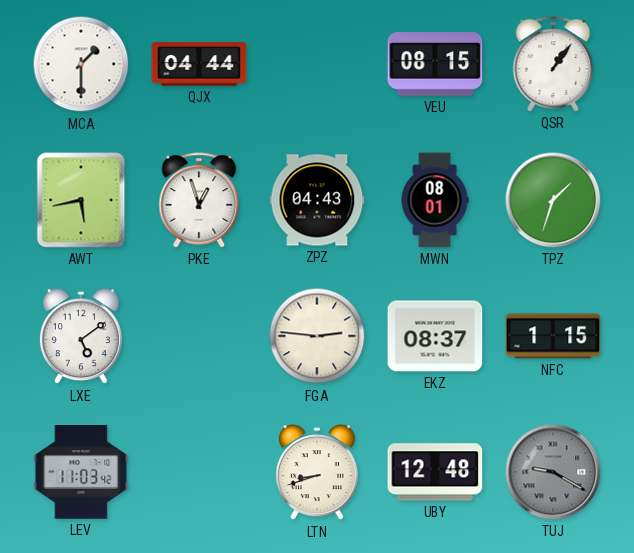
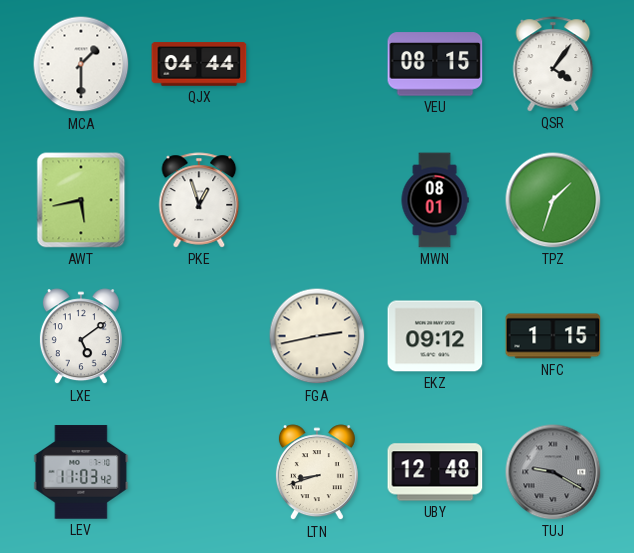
QSR: 1:06 -> 4:06
ZPZ: 04:43 -> none
FGA: 2:46 -> 2:43
EKZ: 08:37 -> 09:12
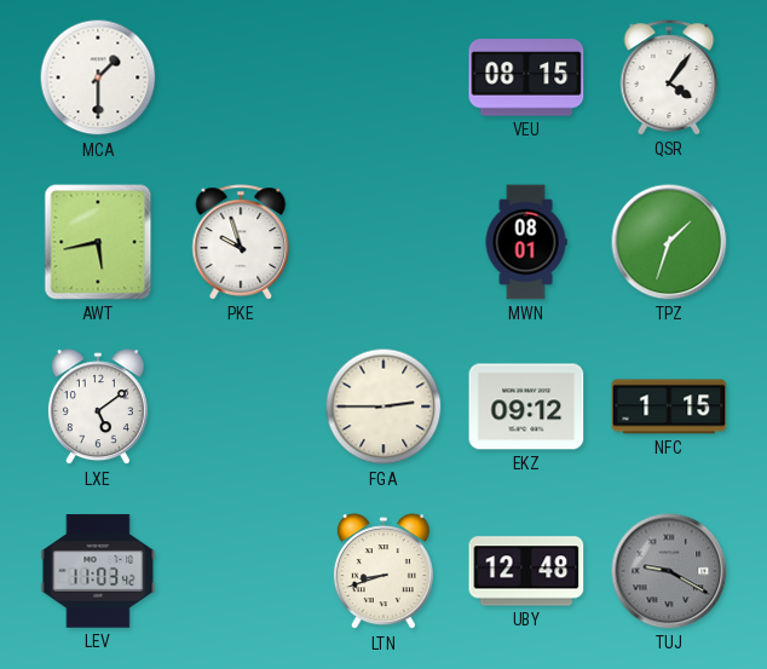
QJX: 04:44 -> none
PKE: 12:57 -> 9:57
FGA: 2:43 -> 2:45
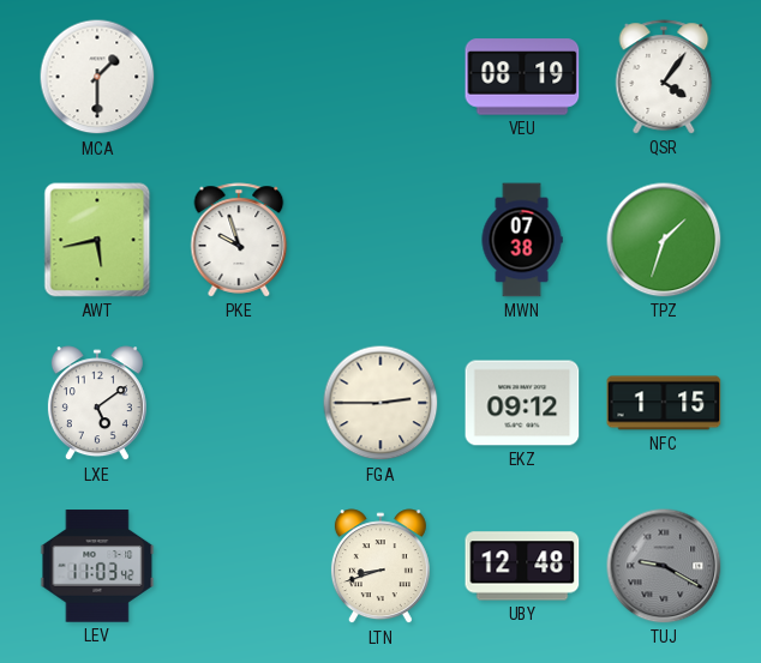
VEU: 08:15 -> 08:19
MWN: 08:01 -> 07:38
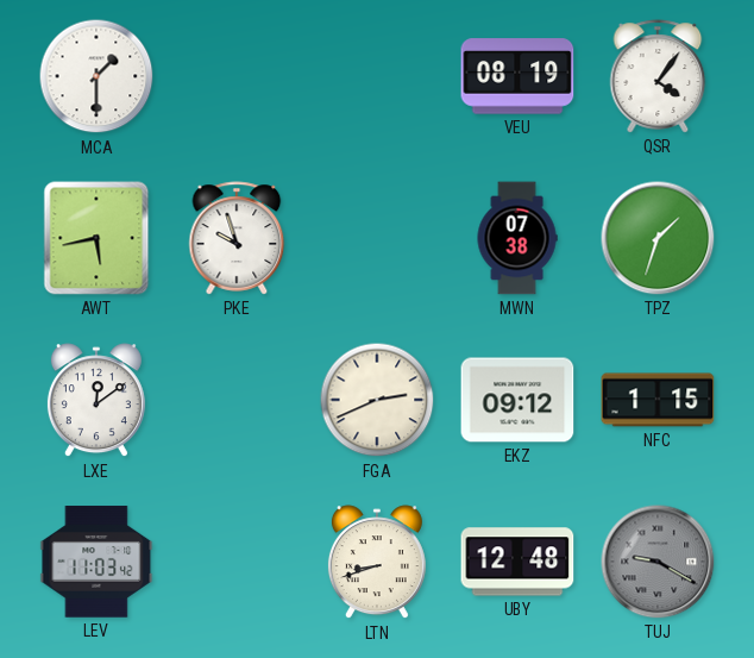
LXE: 5:09 -> 12:09
FGA: 2:45 -> 2:41
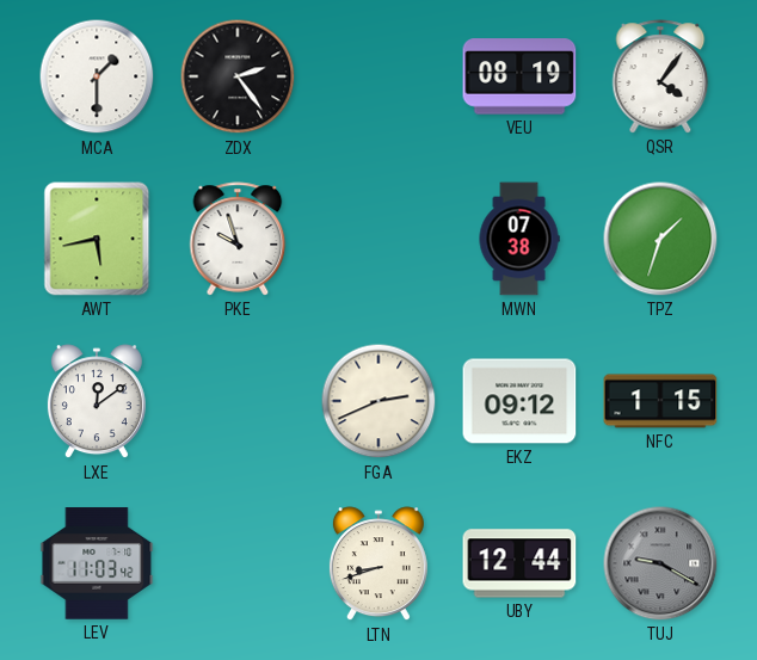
ZDX: none -> 2:24
UBY: 12:48 -> 12:44
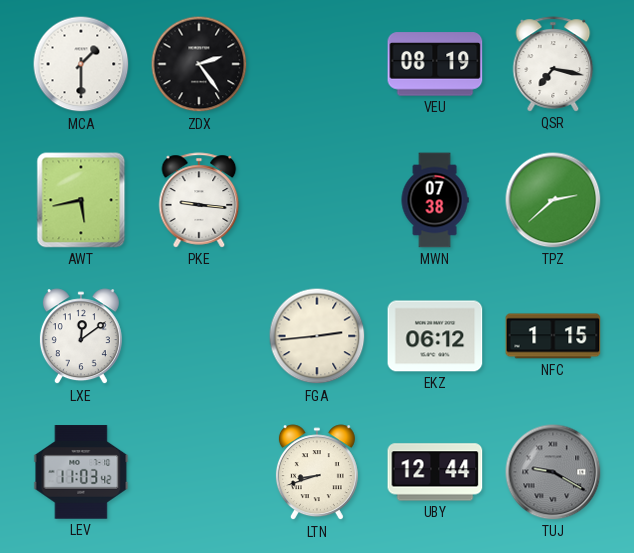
QSR: 4:06 -> 7:17
PKE: 9:57 -> 9:16
TPZ: 1:33 -> 2:38
FGA: 2:41 -> 2:44
EKZ: 09:12 -> 06:12
